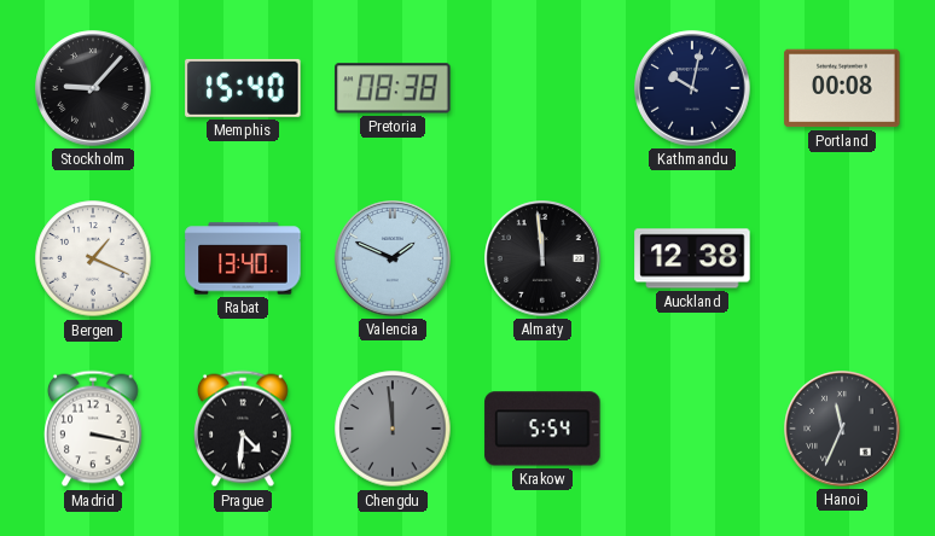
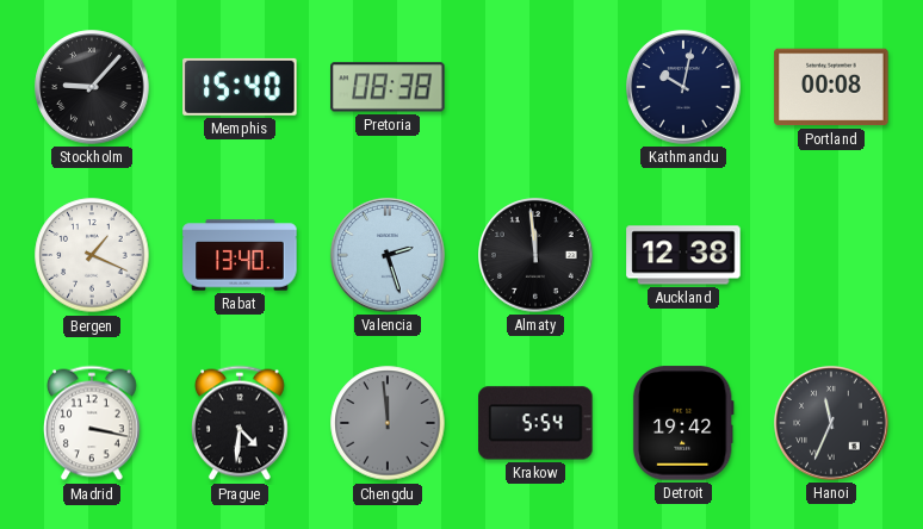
Valencia: 1:49 -> 2:27
Detroit: none -> 19:42
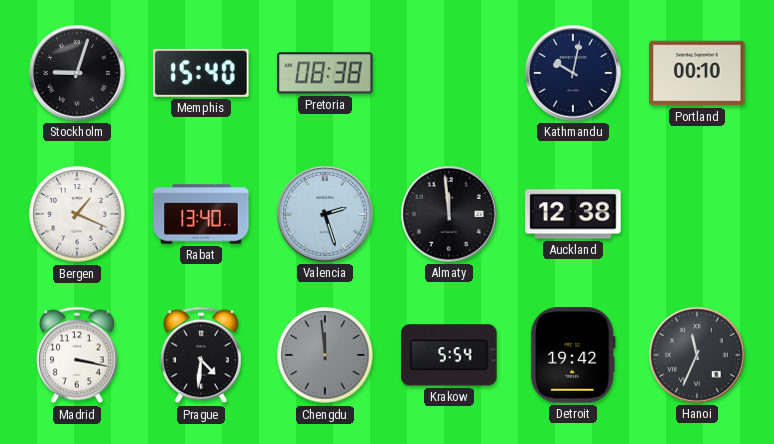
Stockholm: 9:07 -> 9:03
Portland: 00:08 -> 00:10
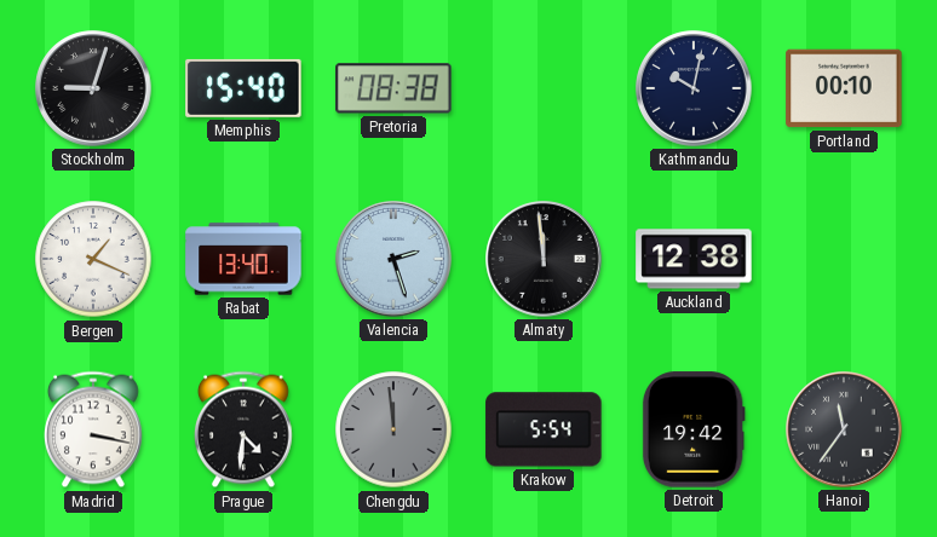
Hanoi: 11:34 -> 11:36
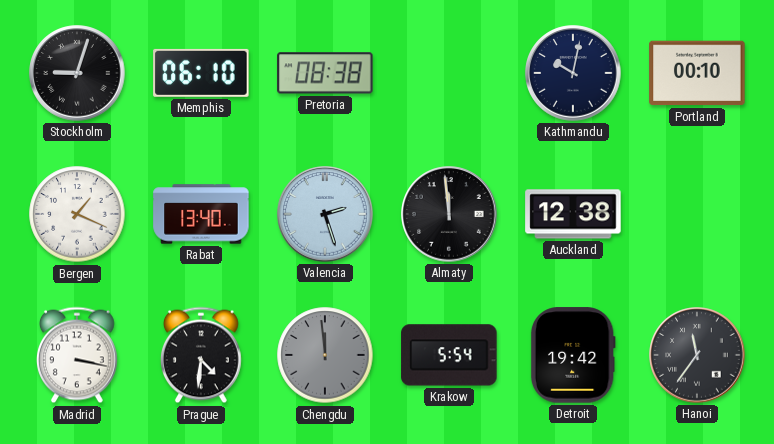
Memphis: 15:40 -> 06:10
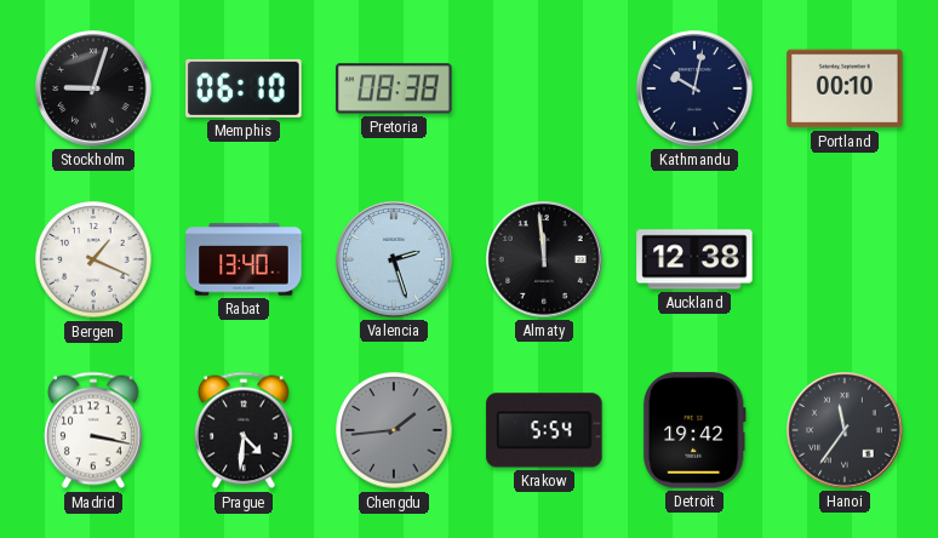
Chengdu: 11:59 -> 1:44
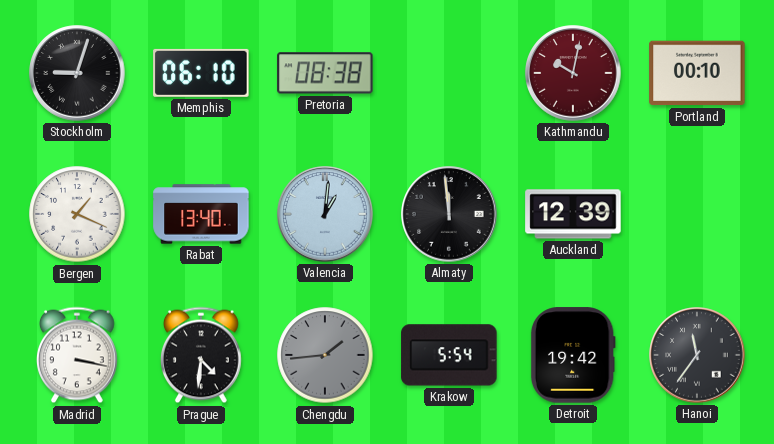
Kathmandu dial: navy -> burgundy
Valencia: 2:27 -> 1:01
Auckland: 12:38 -> 12:39
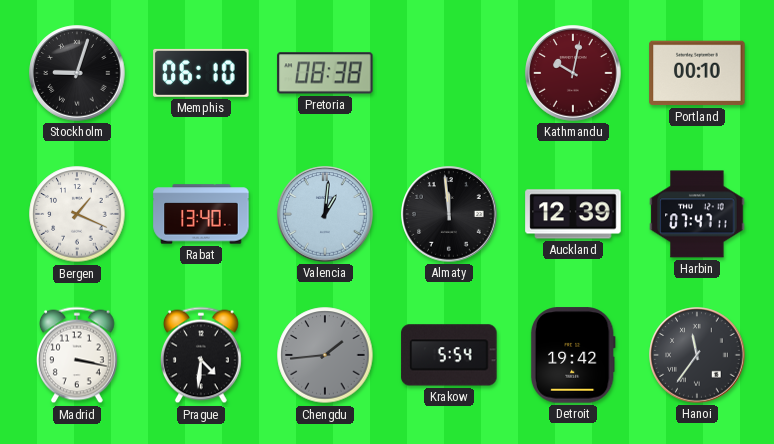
Harbin: none -> 07:47
